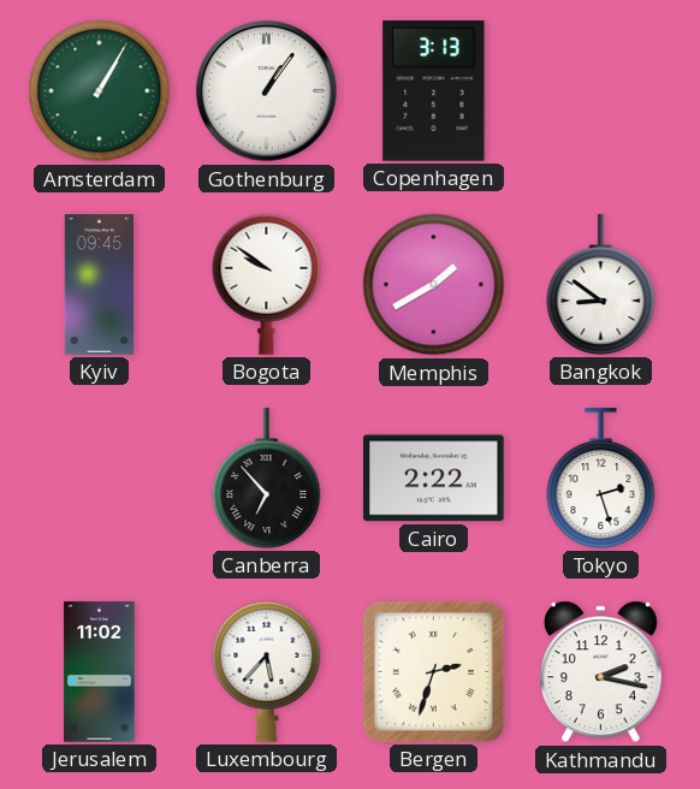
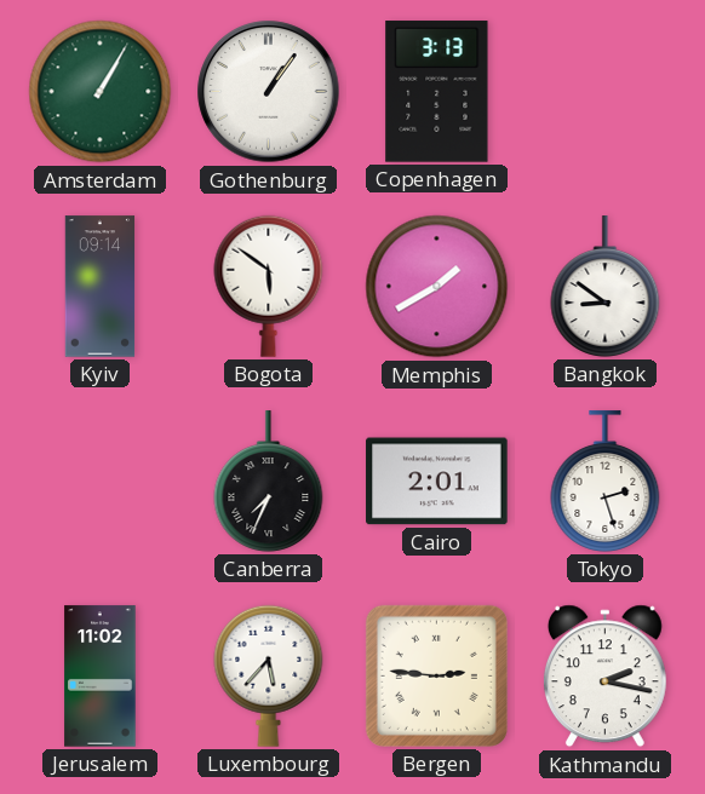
Kyiv: 09:45 -> 09:14
Bogota: 9:51 -> 5:51
Canberra: 6:53 -> 7:34
Cairo: 2:22 -> 2:01
Bergen: 2:33 -> 2:46
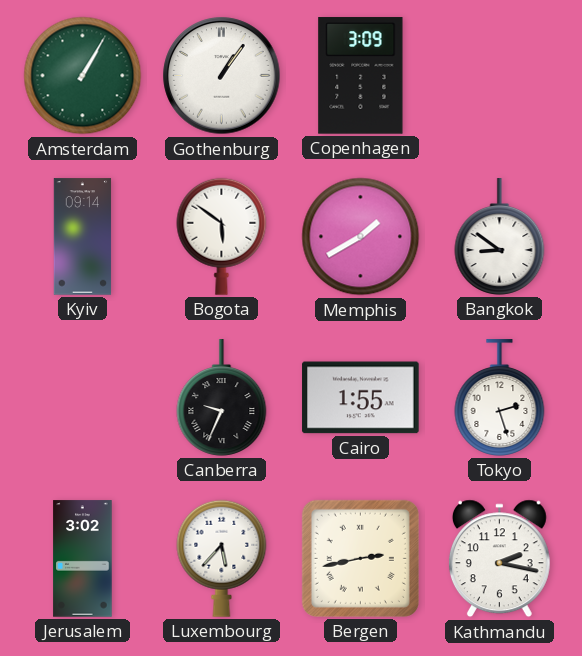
Copenhagen: 3:13 -> 3:09
Canberra: 7:34 -> 9:34
Cairo: 2:01 -> 1:55
Jerusalem: 11:02 -> 3:02
Bergen: 2:46 -> 2:43
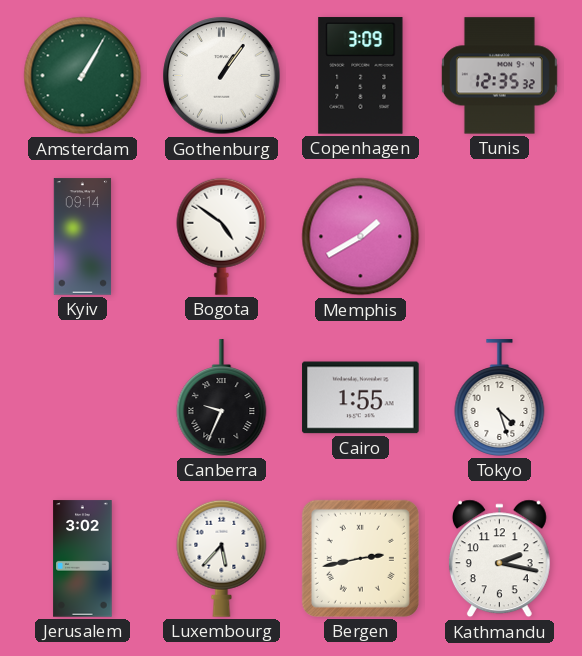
Tunis: none -> 12:35
Bogota: 5:51 -> 4:51
Bangkok: 8:51 -> none
Tokyo: 2:27 -> 4:27
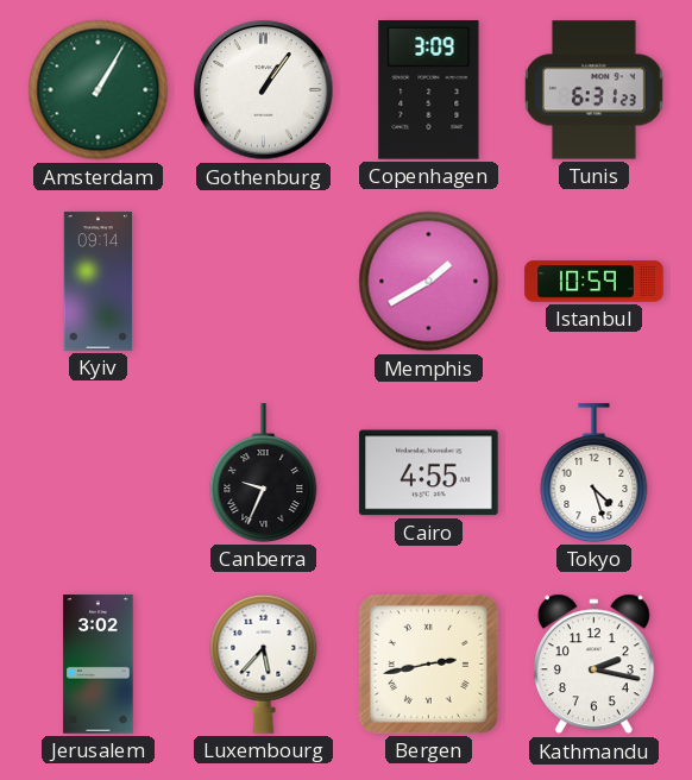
Tunis: 12:35 -> 6:31
Bogota: 4:51 -> none
Istanbul: none -> 10:59
Cairo: 1:55 -> 4:55
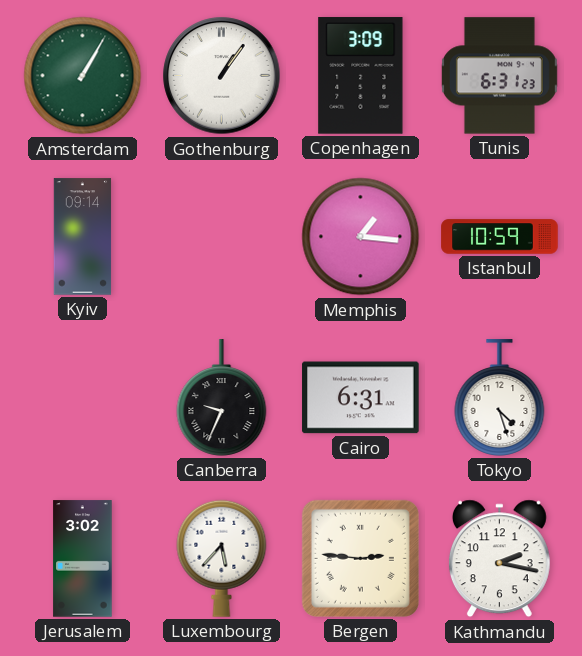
Memphis: 1:40 -> 1:16
Cairo: 4:55 -> 6:31
Bergen: 2:43 -> 2:46
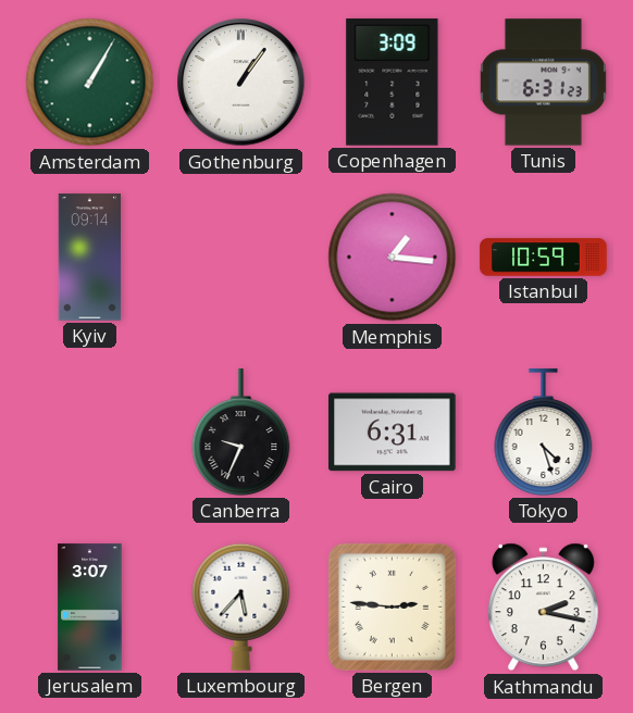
Jerusalem: 3:02 -> 3:07
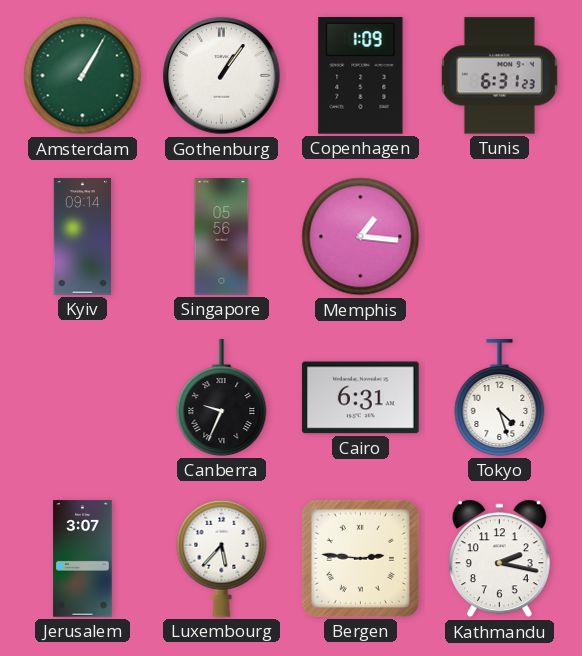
Copenhagen: 3:09 -> 1:09
Singapore: none -> 05:56
Istanbul: 10:59 -> none
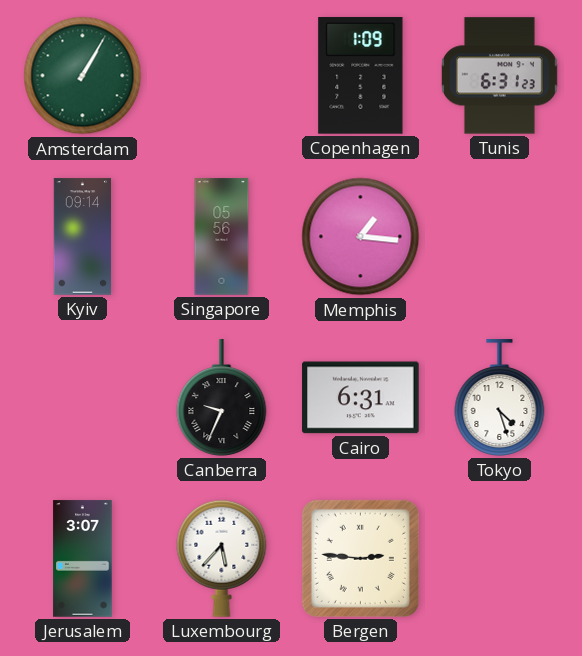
Gothenburg: 1:06 -> none
Kathmandu: 2:17 -> none
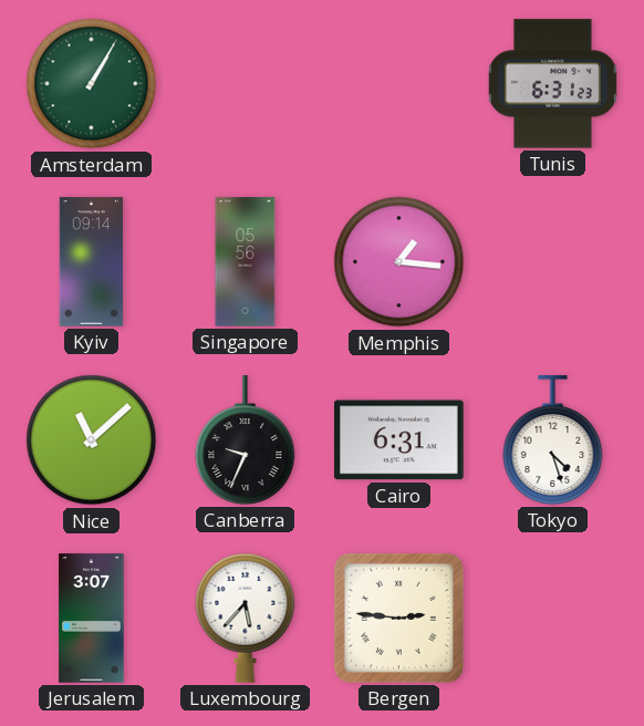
Copenhagen: 1:09 -> none
Nice: none -> 11:08
